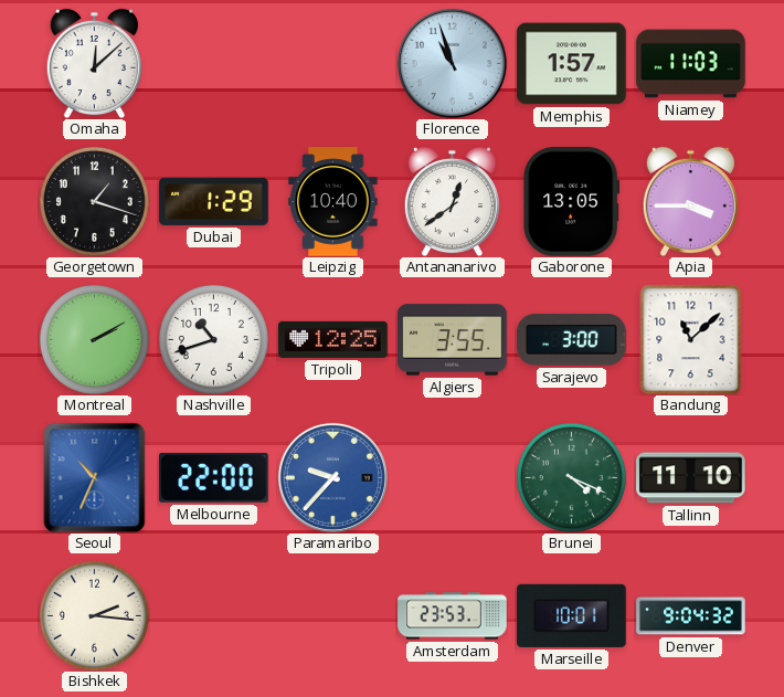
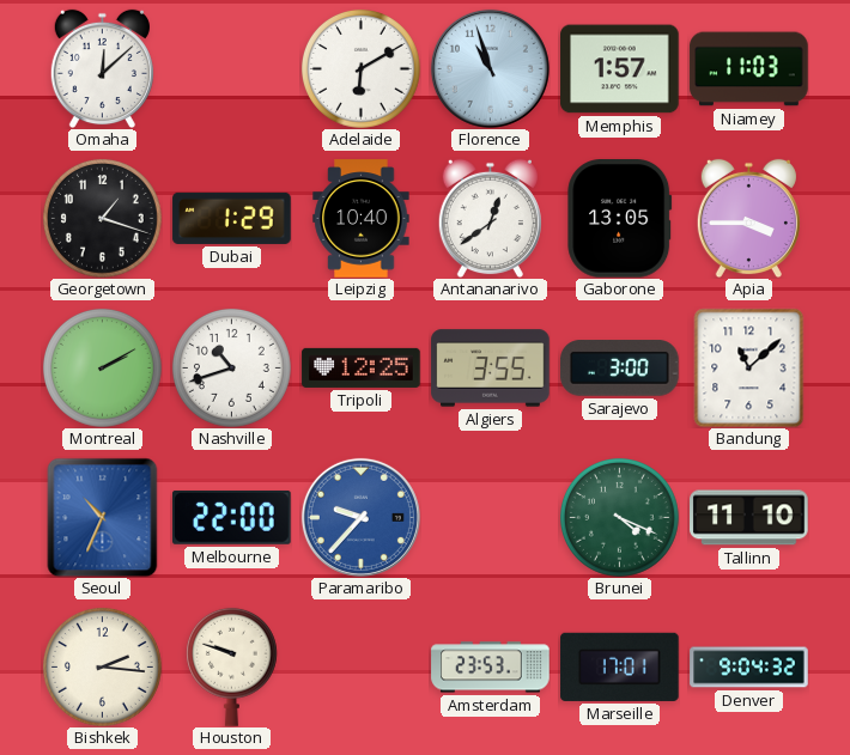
Adelaide: none -> 6:10
Houston: none -> 9:48
Marseille: 10:01 -> 17:01
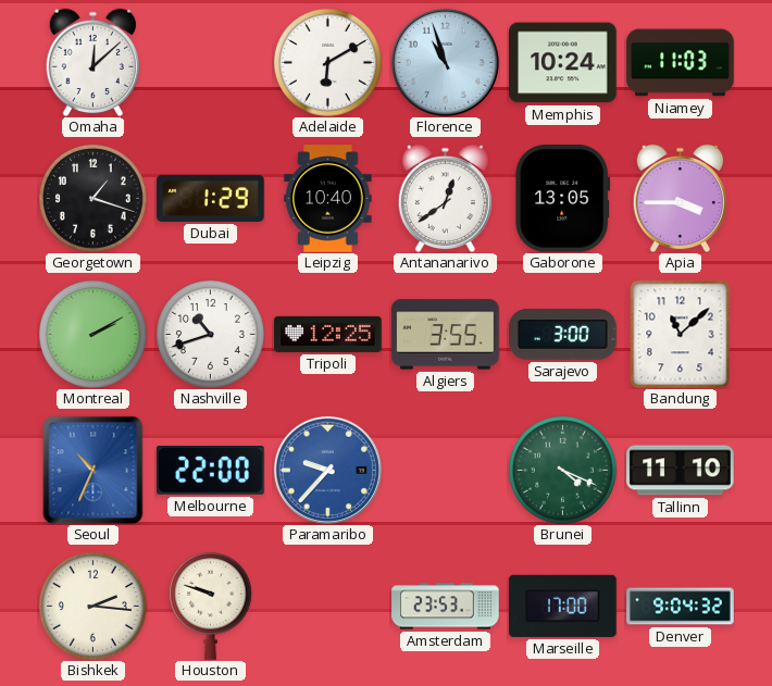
Memphis: 1:57 -> 10:24
Marseille: 17:01 -> 17:00
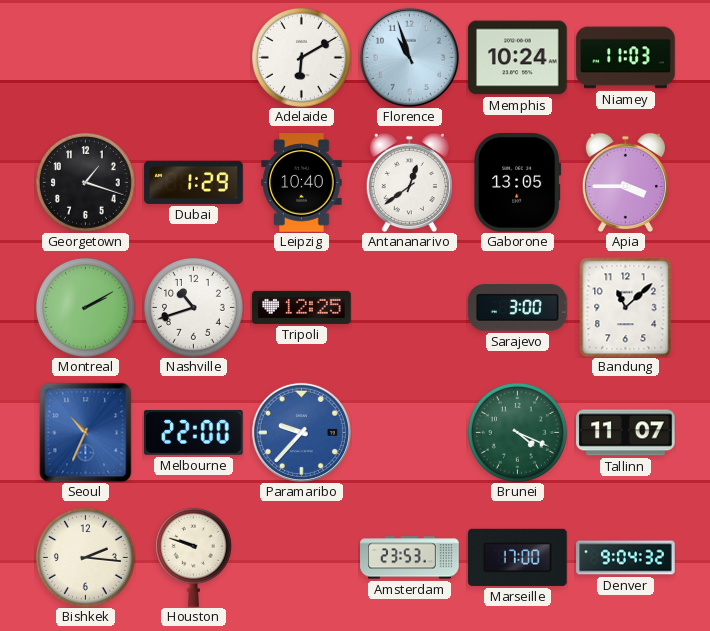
Omaha: 12:08 -> none
Algiers: 3:55 -> none
Tallinn: 11:10 -> 11:07
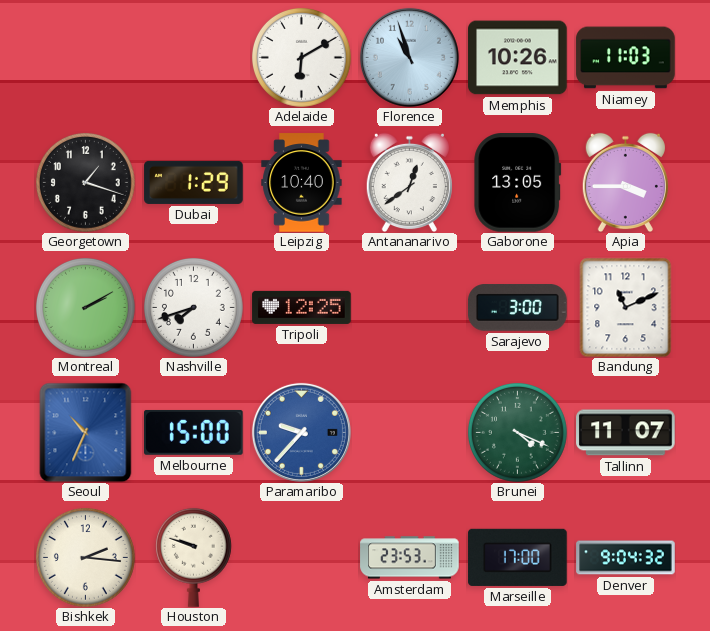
Memphis: 10:24 -> 10:26
Nashville: 10:42 -> 7:42
Bandung: 11:08 -> 11:11
Melbourne: 22:00 -> 15:00
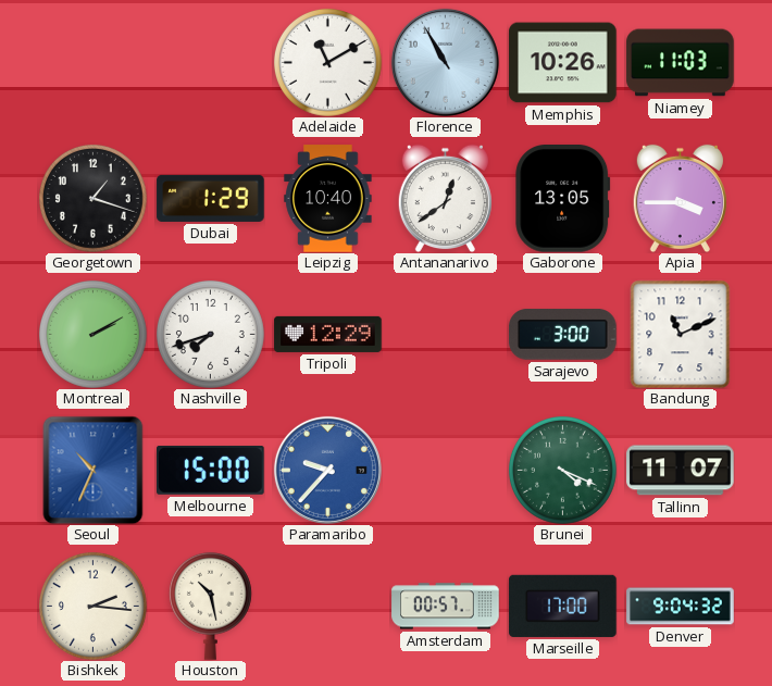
Adelaide: 6:10 -> 11:10
Florence: 10:57 -> 10:55
Tripoli: 12:25 -> 12:29
Houston: 9:48 -> 10:28
Amsterdam: 23:53 -> 00:57
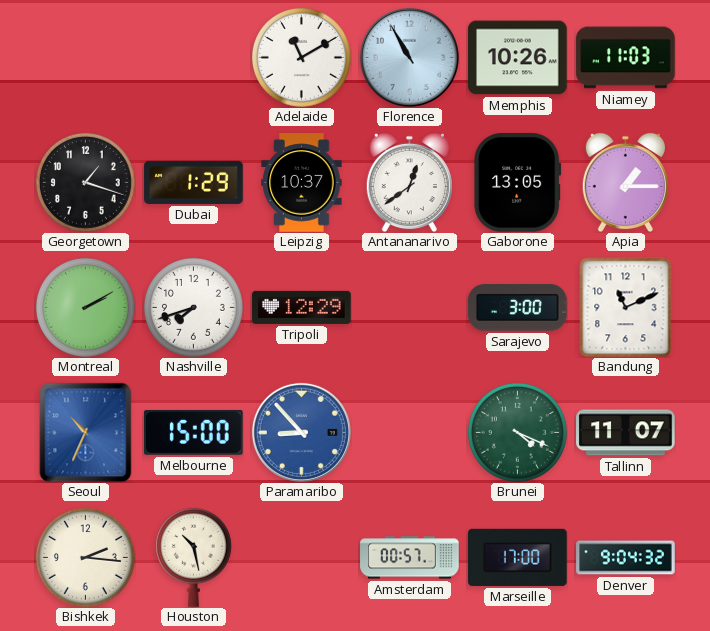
Leipzig: 10:40 -> 10:37
Apia: 3:45 -> 1:15
Paramaribo: 9:37 -> 8:53
